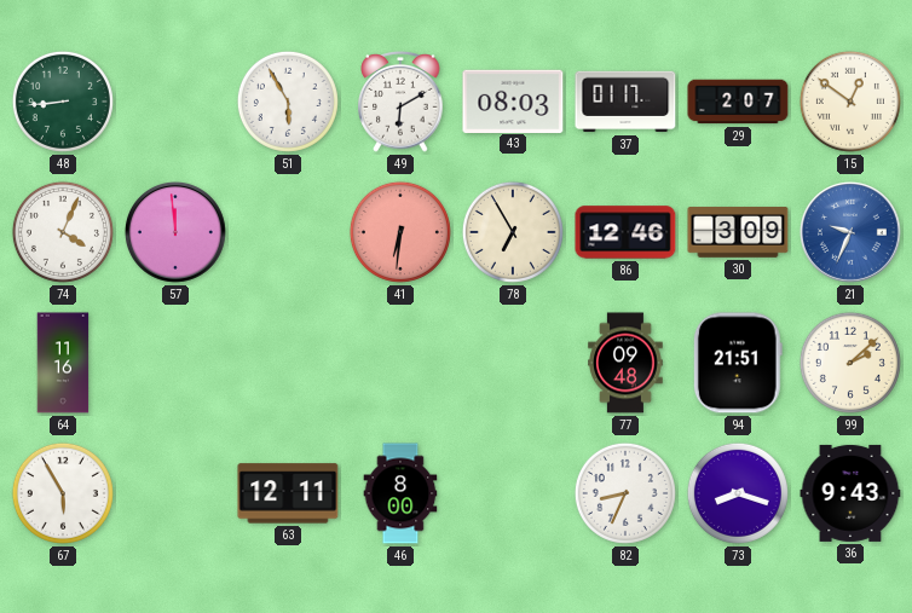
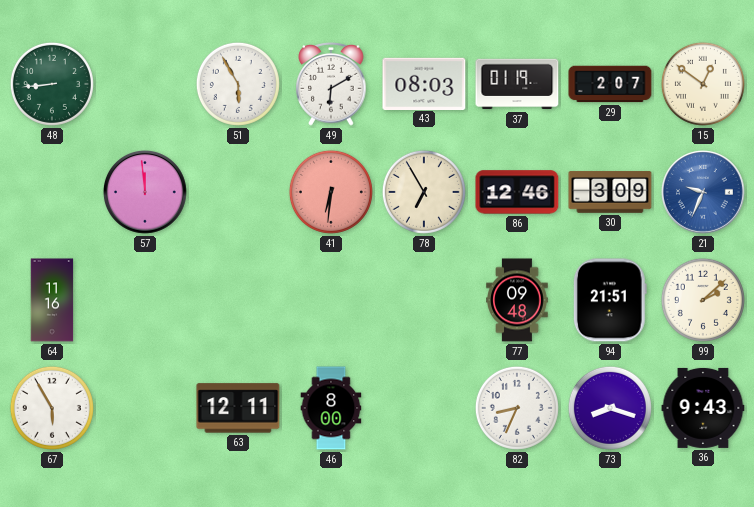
37: 01:17 -> 01:19
74: 4:04 -> none
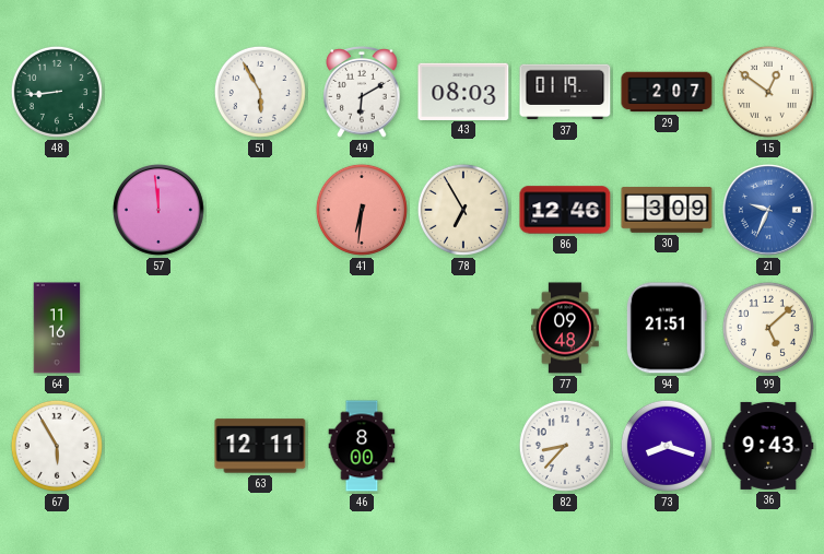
99: 2:08 -> 5:08
82: 8:34 -> 8:37
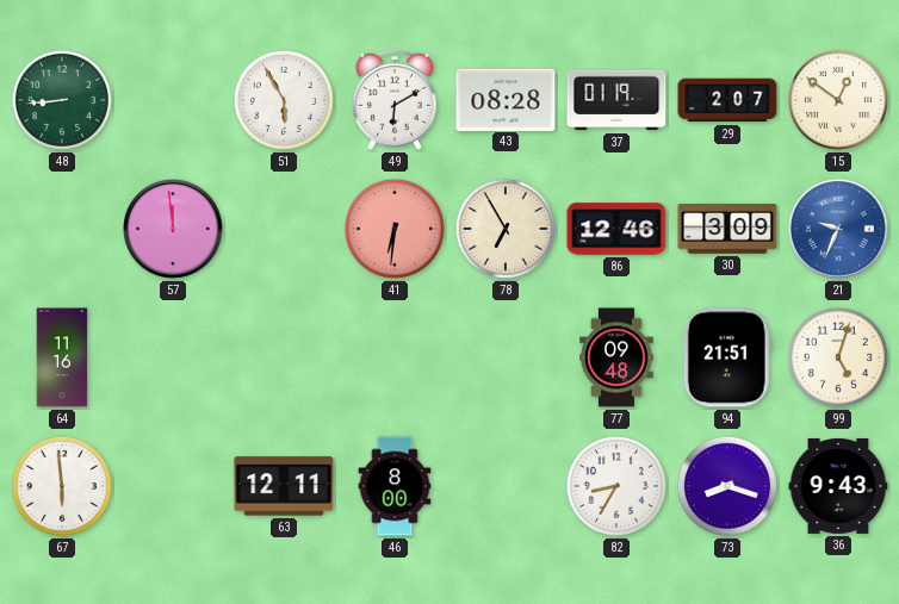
43: 08:03 -> 08:28
99: 5:08 -> 5:03
67: 5:55 -> 5:59
82: 8:37 -> 8:35
